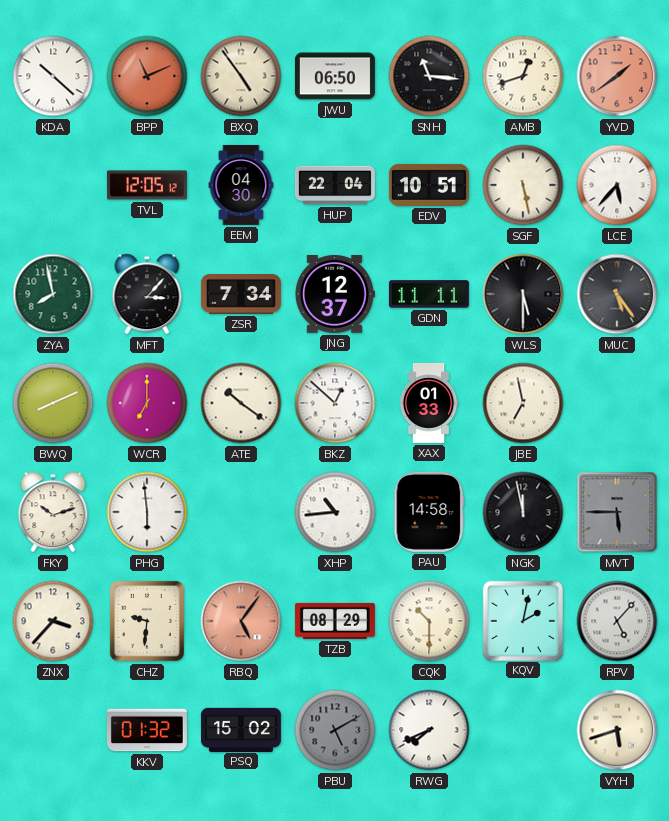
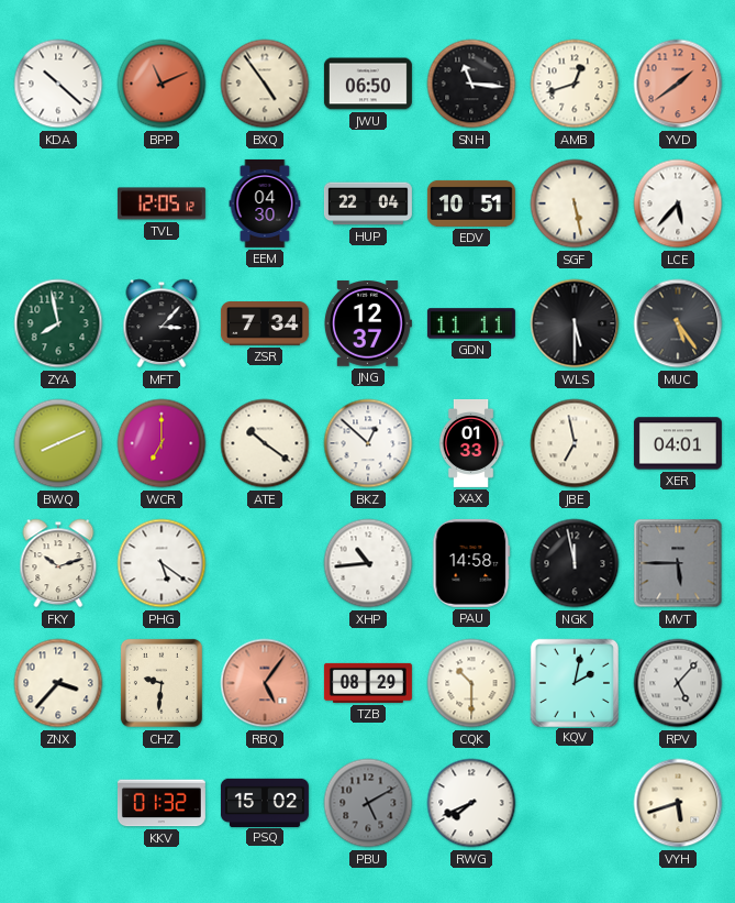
XER: none -> 04:01
PHG: 5:59 -> 5:21
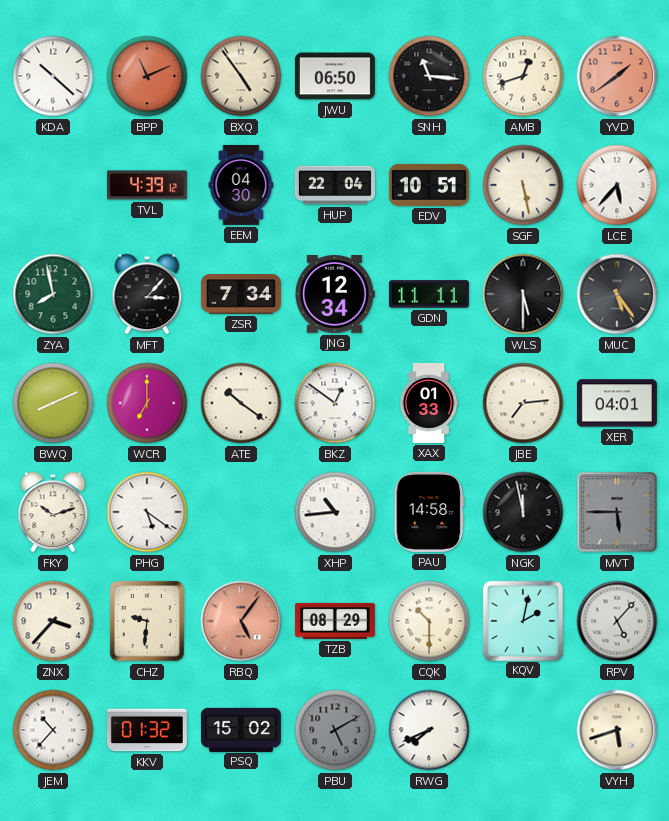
TVL: 12:05 -> 4:39
JNG: 12:37 -> 12:34
BKZ: 12:52 -> 12:51
JBE: 6:58 -> 7:14
JEM: none -> 10:37
